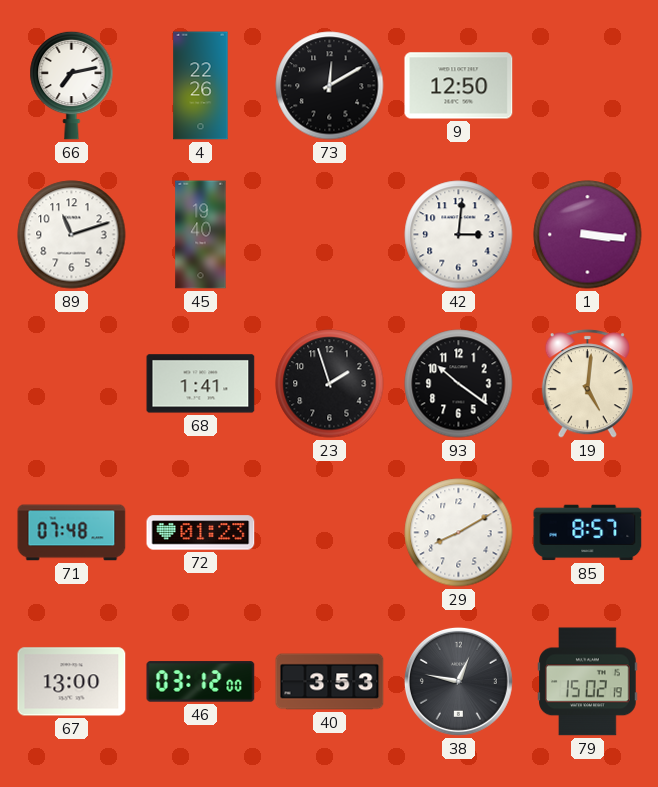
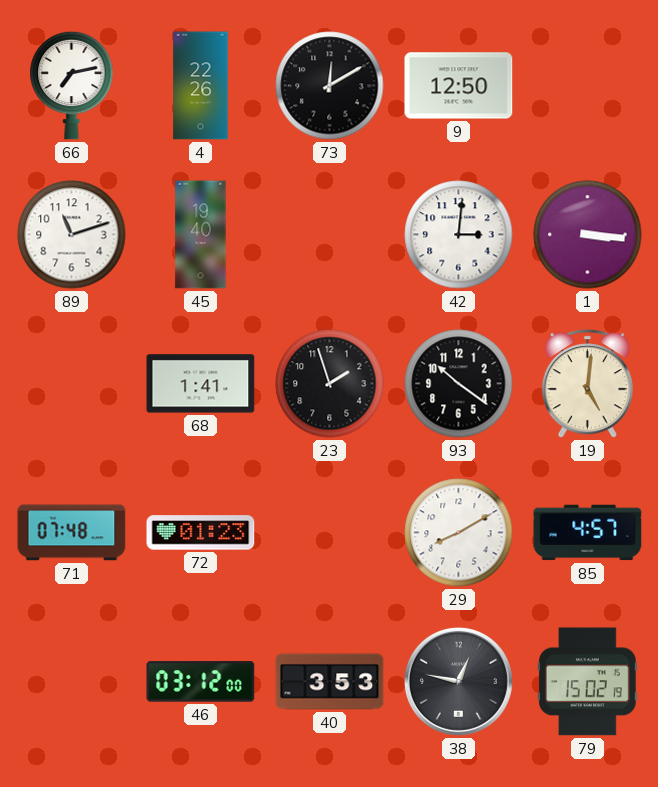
85: 8:57 -> 4:57
67: 13:00 -> none
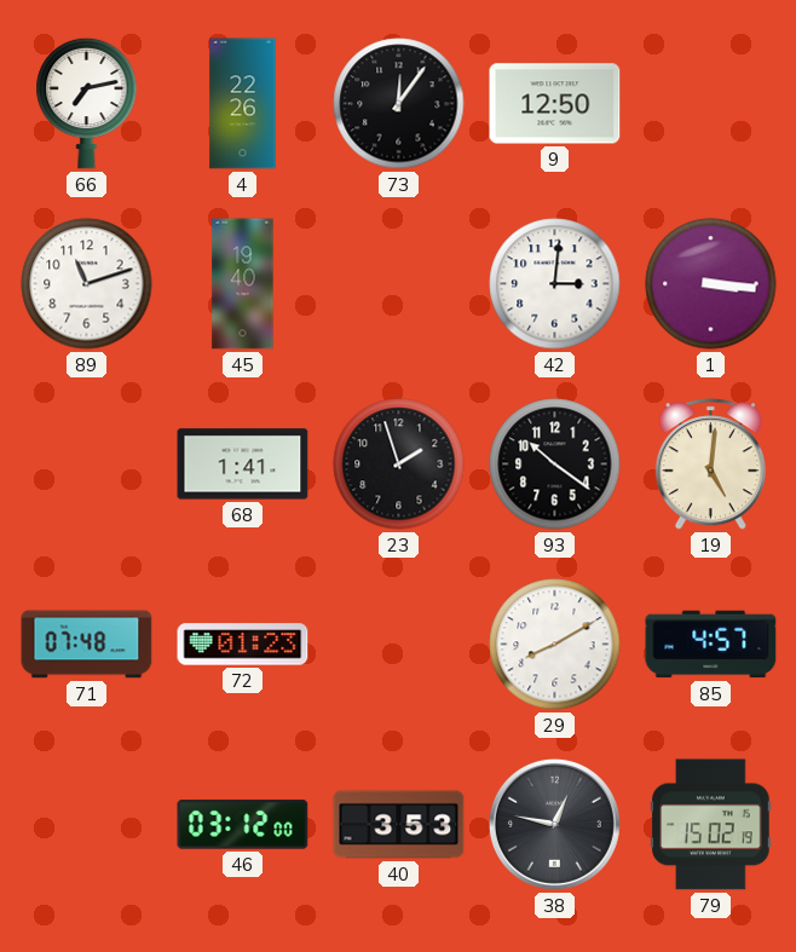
73: 12:10 -> 12:06
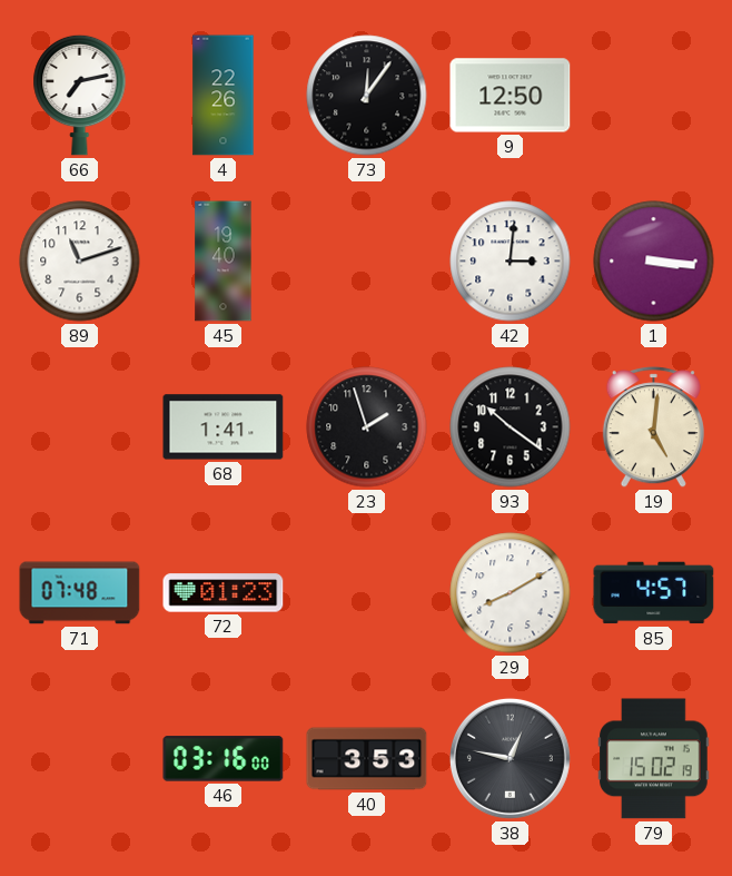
46: 03:12 -> 03:16
